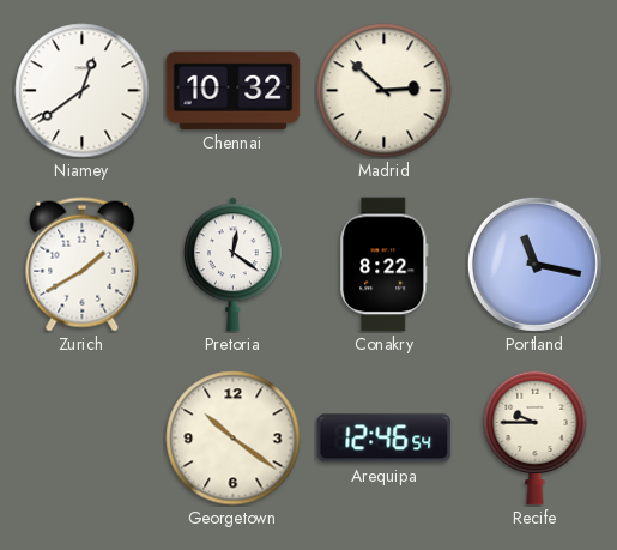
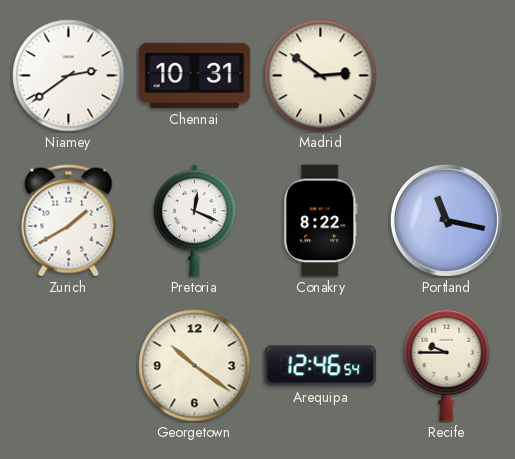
Niamey: 12:39 -> 2:39
Chennai: 10:32 -> 10:31
Madrid: 2:52 -> 2:51
Pretoria: 12:21 -> 12:19
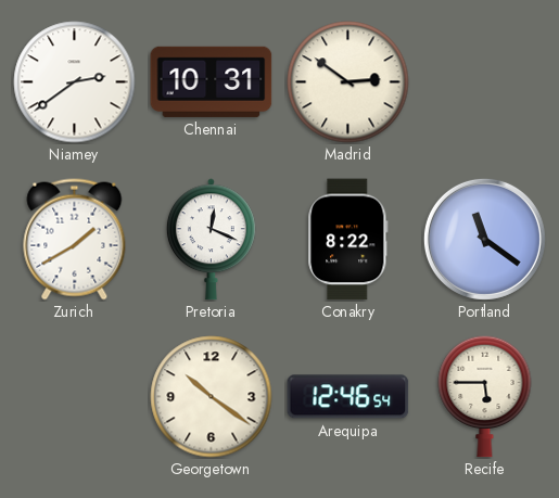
Portland: 11:17 -> 11:21
Recife: 9:45 -> 5:45
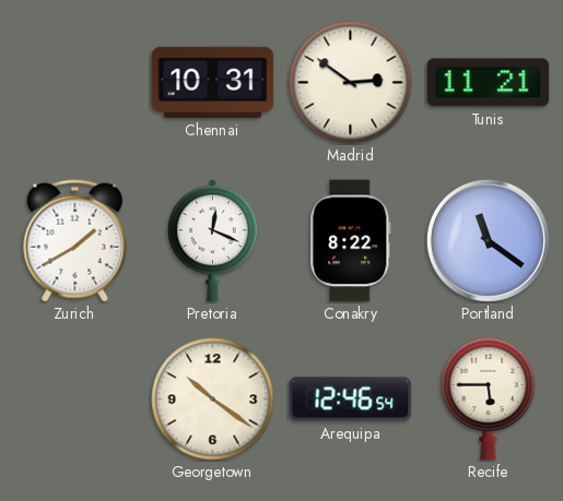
Niamey: 2:39 -> none
Tunis: none -> 11:21
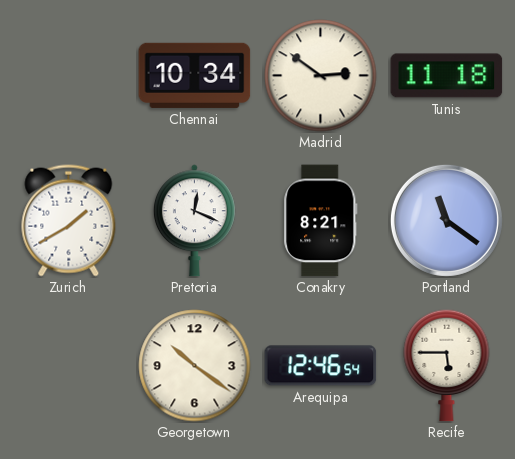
Chennai: 10:31 -> 10:34
Tunis: 11:21 -> 11:18
Conakry: 8:22 -> 8:21
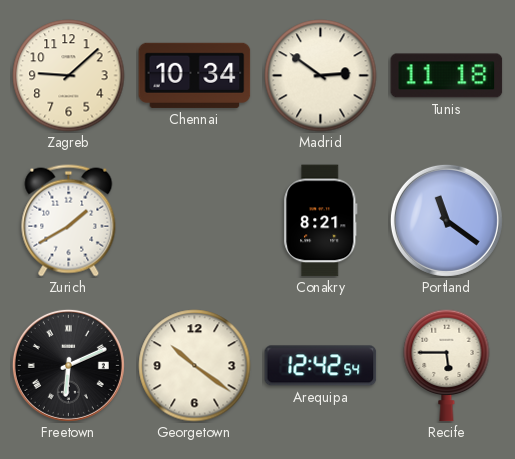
Zagreb: none -> 9:08
Pretoria: 12:19 -> none
Freetown: none -> 6:11
Arequipa: 12:46 -> 12:42
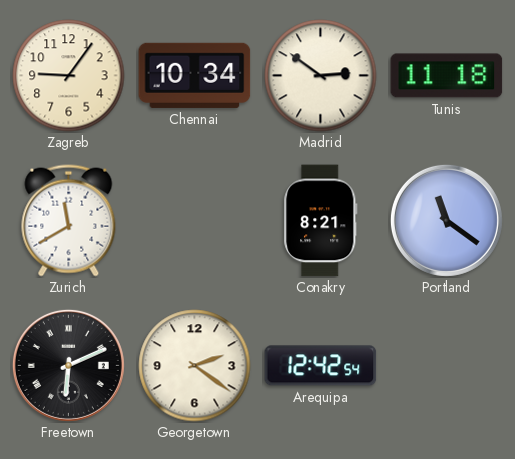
Zagreb: 9:08 -> 9:06
Zurich: 1:40 -> 11:40
Georgetown: 10:21 -> 2:21
Recife: 5:45 -> none
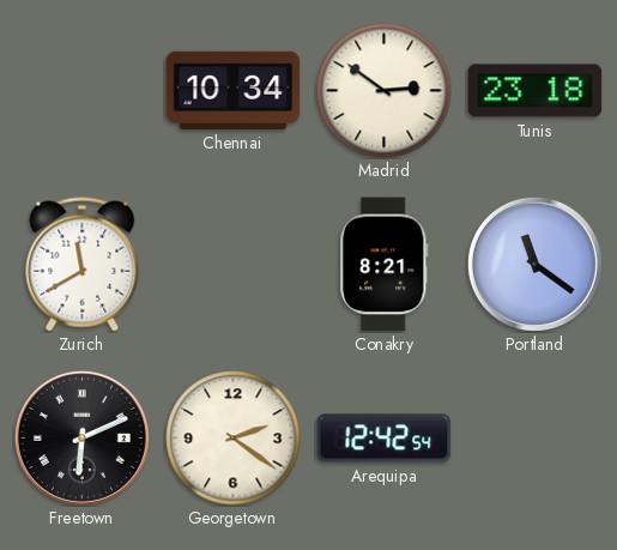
Zagreb: 9:06 -> none
Tunis: 11:18 -> 23:18
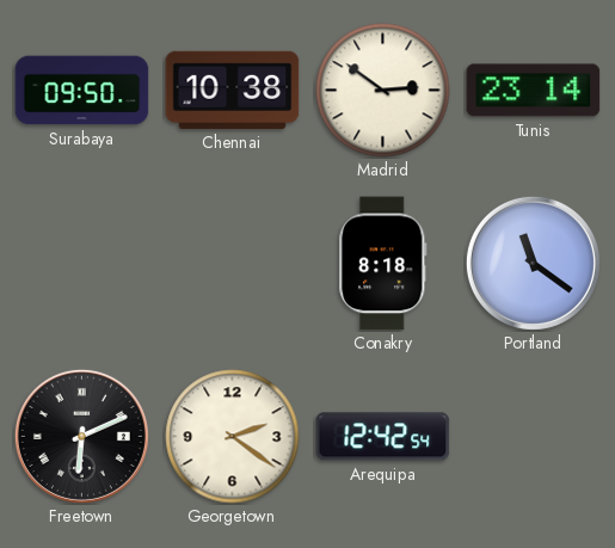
Surabaya: none -> 09:50
Chennai: 10:34 -> 10:38
Tunis: 23:18 -> 23:14
Zurich: 11:40 -> none
Conakry: 8:21 -> 8:18
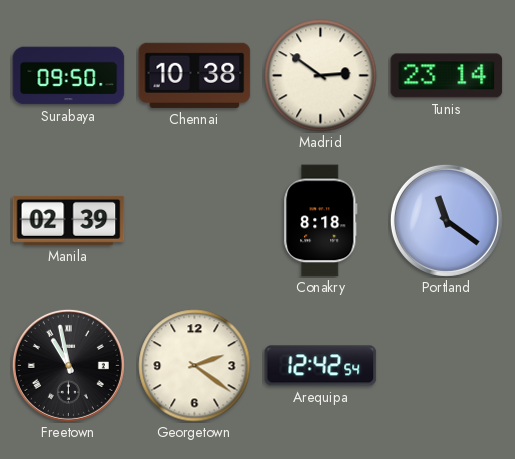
Manila: none -> 02:39
Freetown: 6:11 -> 10:58
